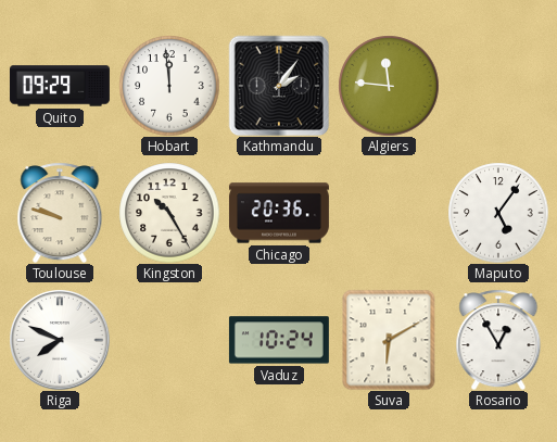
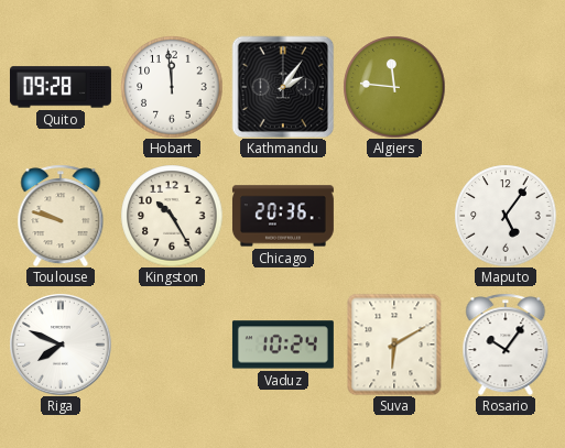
Quito: 09:29 -> 09:28
Rosario: 12:55 -> 10:06
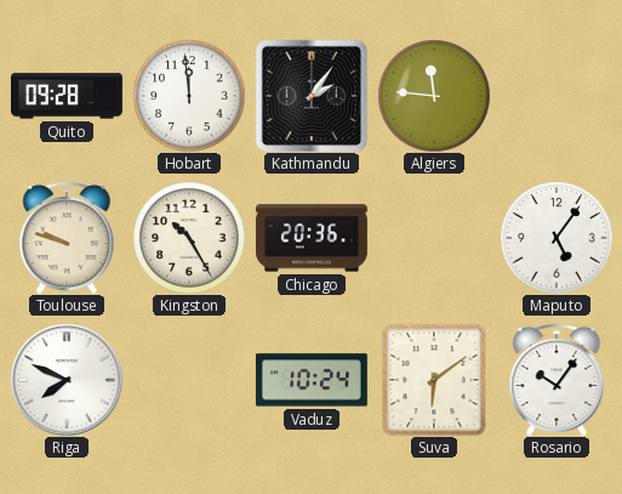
Suva: 6:10 -> 6:09
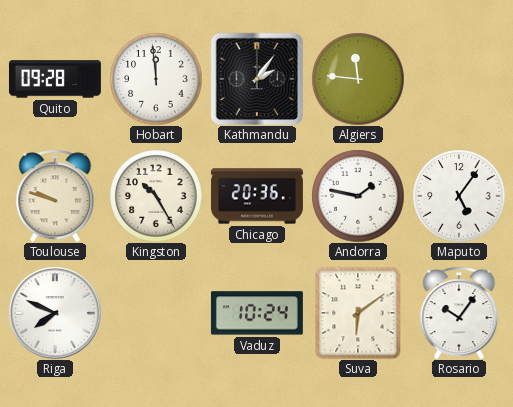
Andorra: none -> 1:47
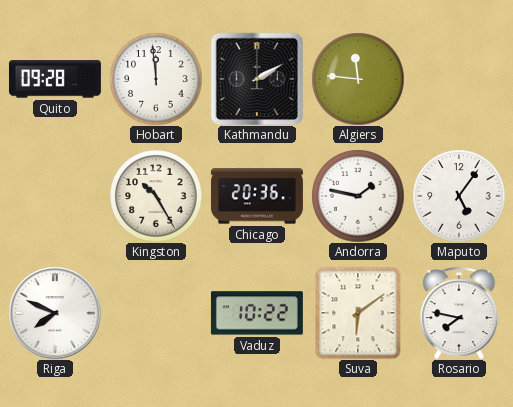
Kathmandu: 2:06 -> 2:10
Toulouse: 9:48 -> none
Vaduz: 10:24 -> 10:22
Rosario: 10:06 -> 7:47
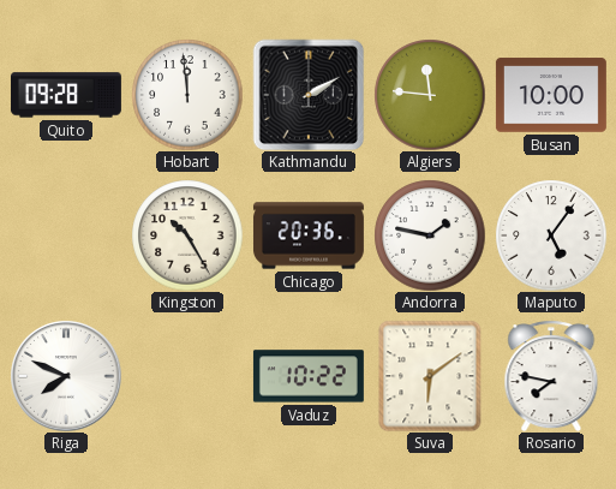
Busan: none -> 10:00
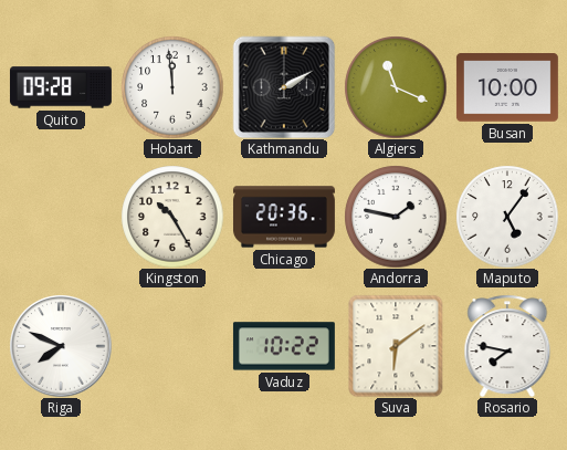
Algiers: 11:46 -> 11:19
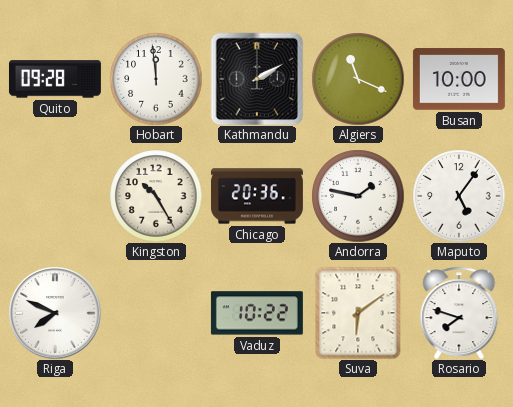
Rosario: 7:47 -> 7:48
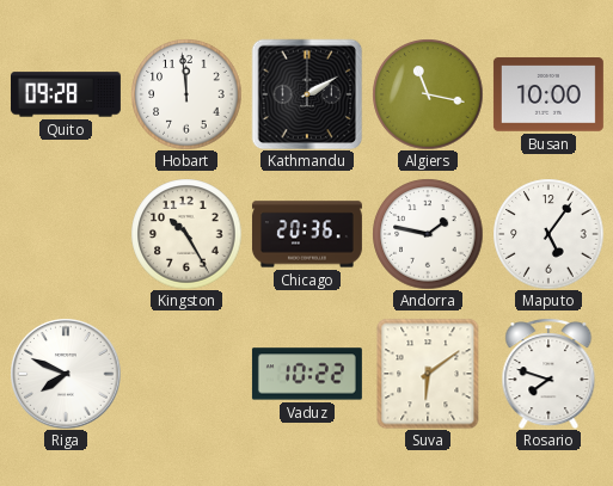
Algiers: 11:19 -> 11:17
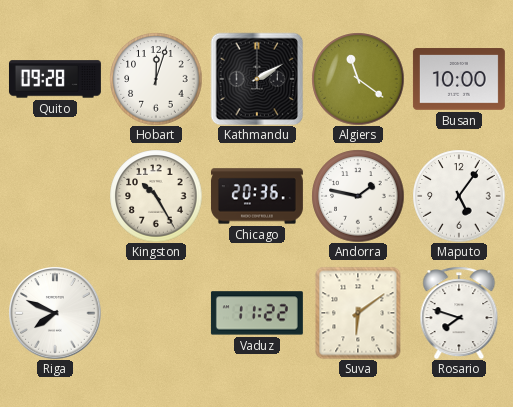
Hobart: 11:59 -> 12:03
Algiers: 11:17 -> 11:21
Vaduz: 10:22 -> 11:22
